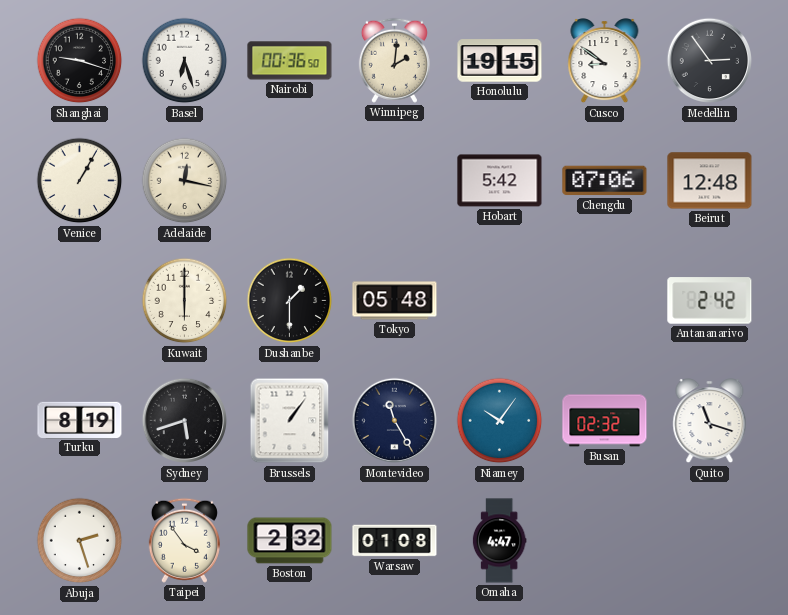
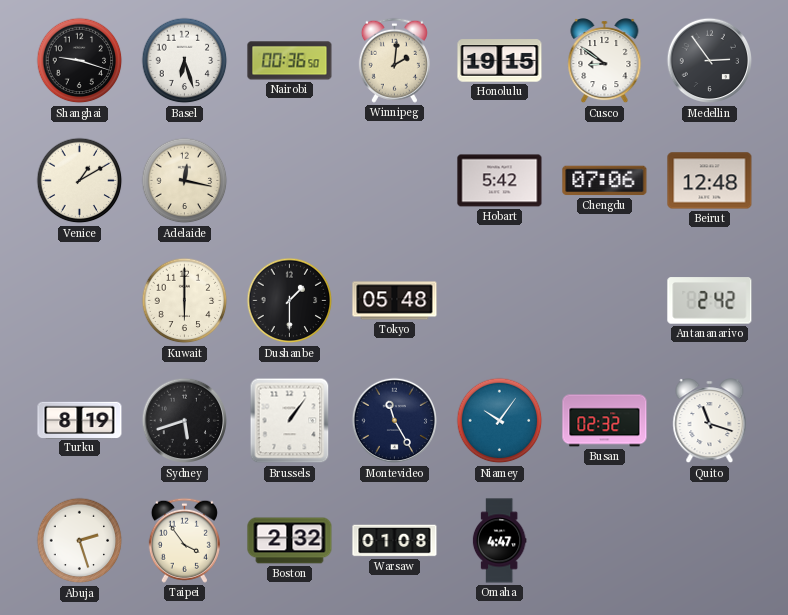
Venice: 1:05 -> 1:10
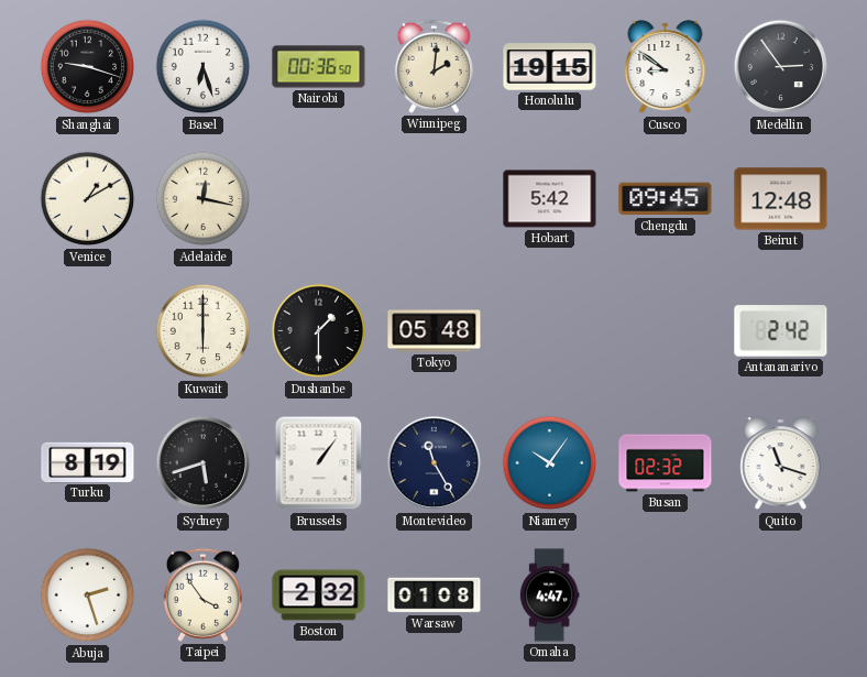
Chengdu: 07:06 -> 09:45
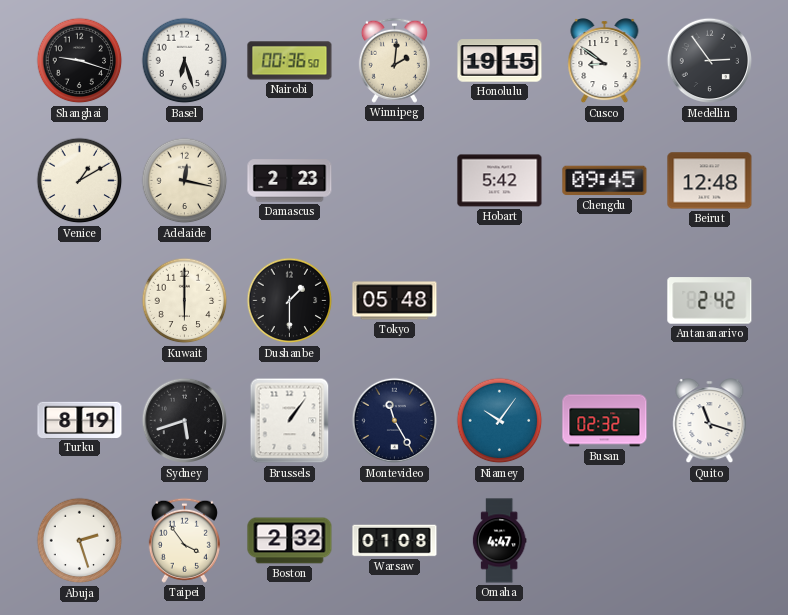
Damascus: none -> 2:23
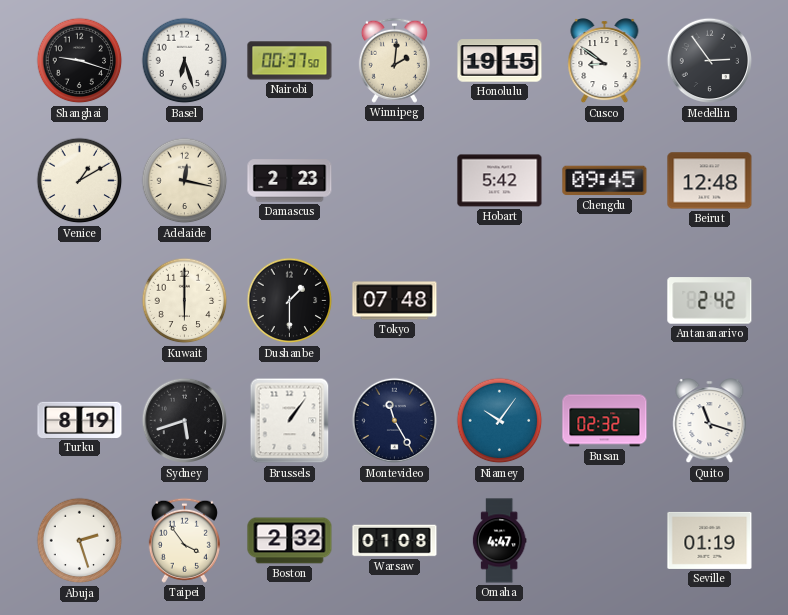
Nairobi: 00:36 -> 00:37
Tokyo: 05:48 -> 07:48
Seville: none -> 01:19
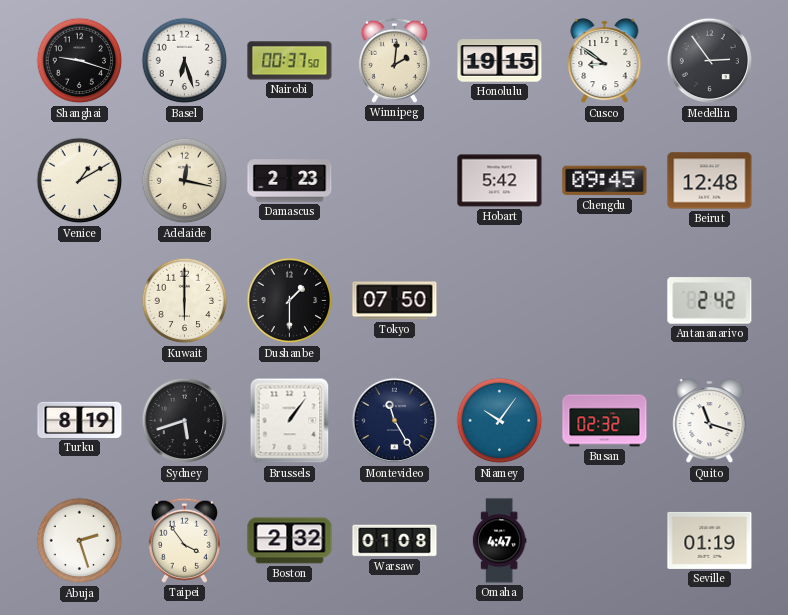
Tokyo: 07:48 -> 07:50
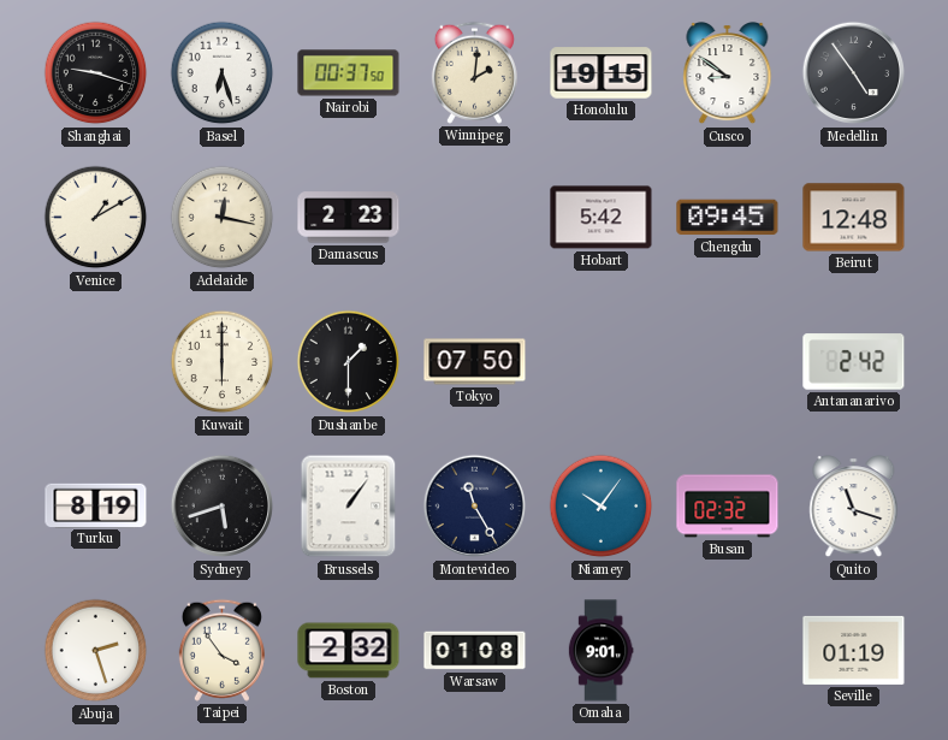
Medellin: 2:54 -> 4:54
Omaha: 4:47 -> 9:01
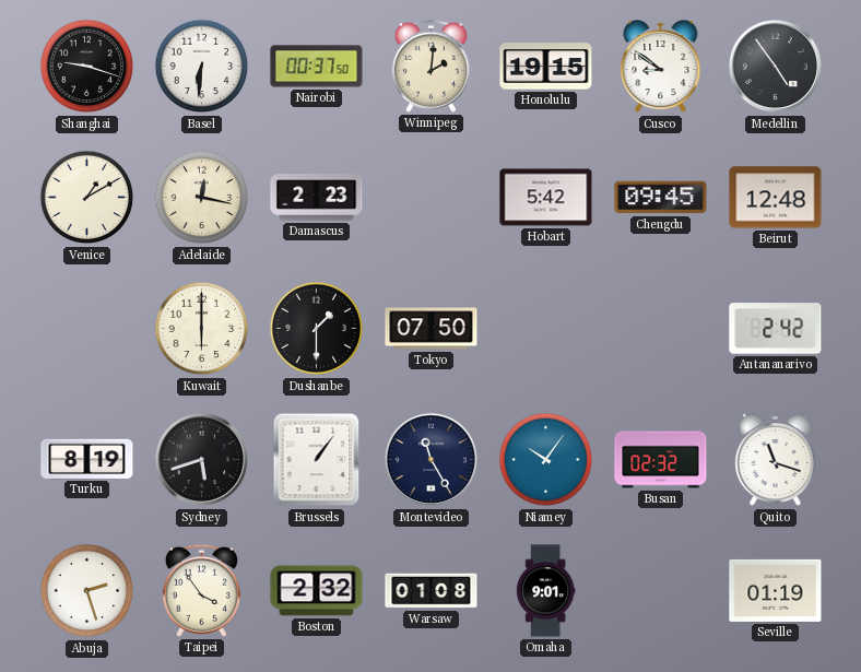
Basel: 6:27 -> 6:31
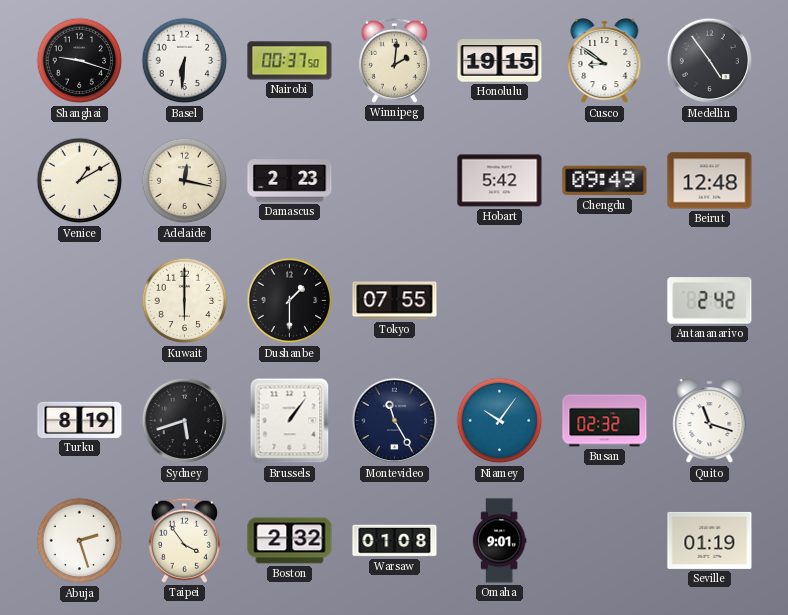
Chengdu: 09:45 -> 09:49
Tokyo: 07:50 -> 07:55
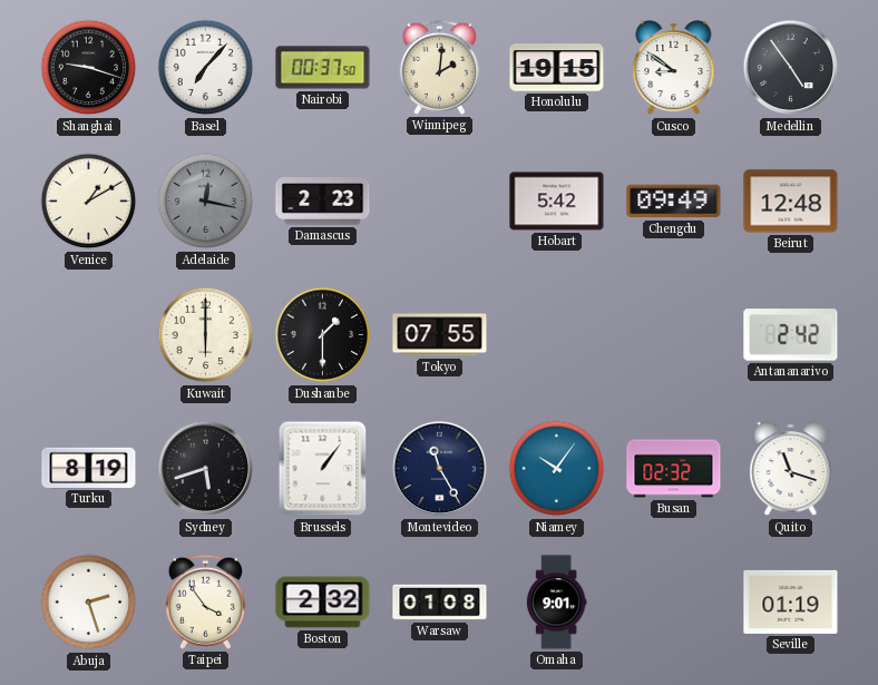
Basel: 6:31 -> 7:07
Adelaide dial: cream -> grey
